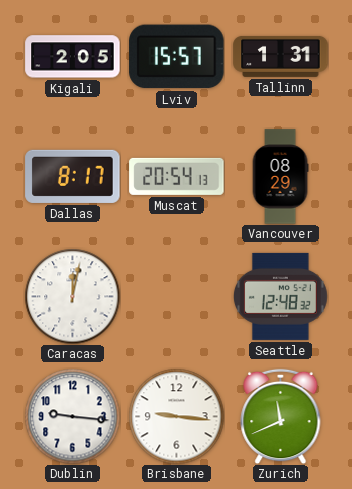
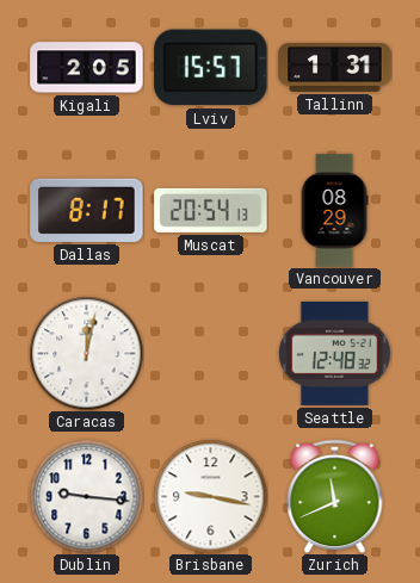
Brisbane: 9:16 -> 9:17
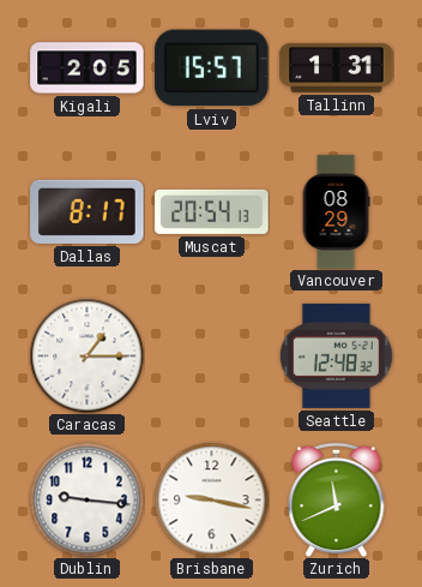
Caracas: 12:02 -> 1:15
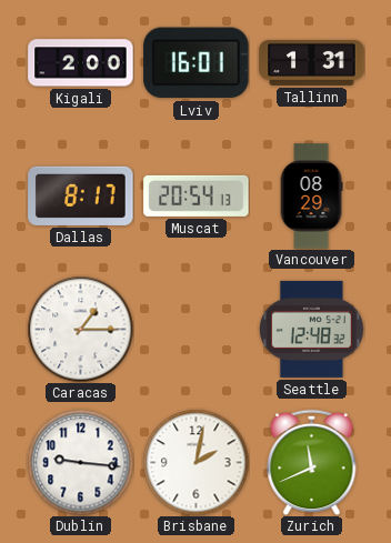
Kigali: 2:05 -> 2:00
Lviv: 15:57 -> 16:01
Brisbane: 9:17 -> 2:02
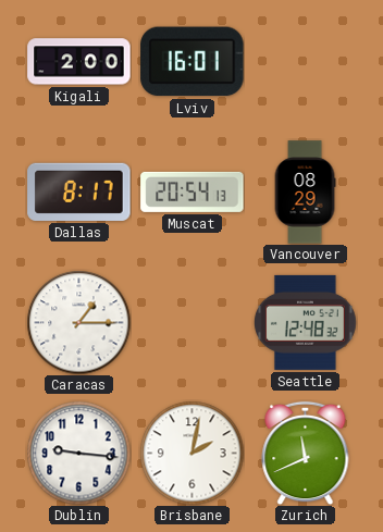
Tallinn: 1:31 -> none
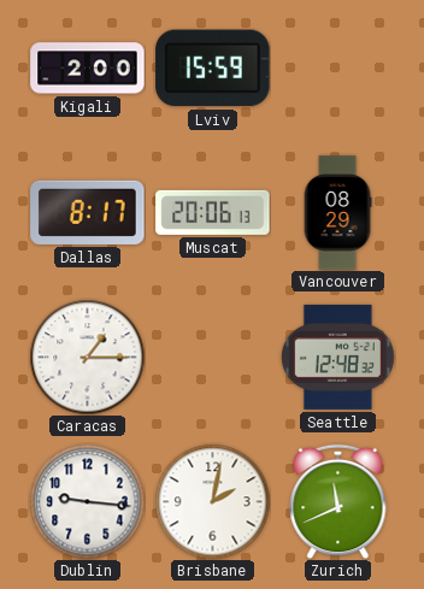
Lviv: 16:01 -> 15:59
Muscat: 20:54 -> 20:06
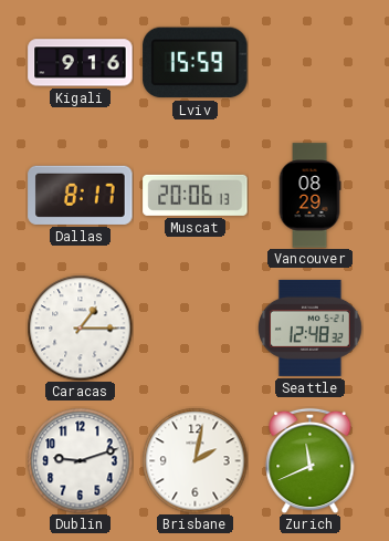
Kigali: 2:00 -> 9:16
Dublin: 9:16 -> 9:12
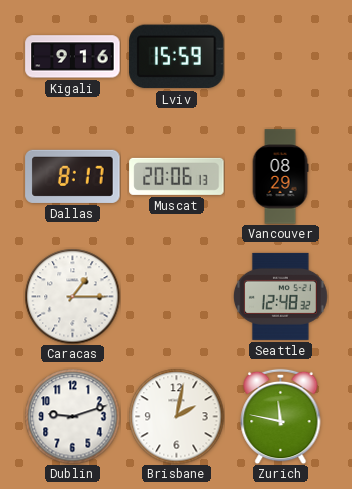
Zurich: 11:41 -> 11:47
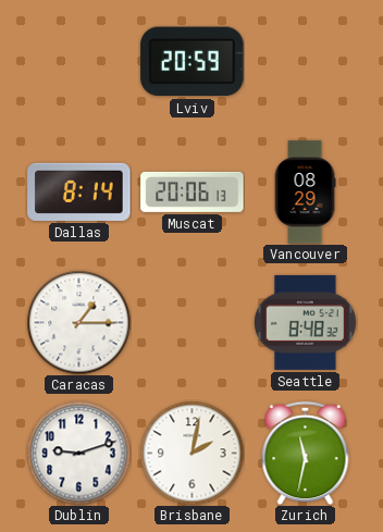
Kigali: 9:16 -> none
Lviv: 15:59 -> 20:59
Dallas: 8:17 -> 8:14
Seattle: 12:48 -> 8:48
Zurich: 11:47 -> 11:32
